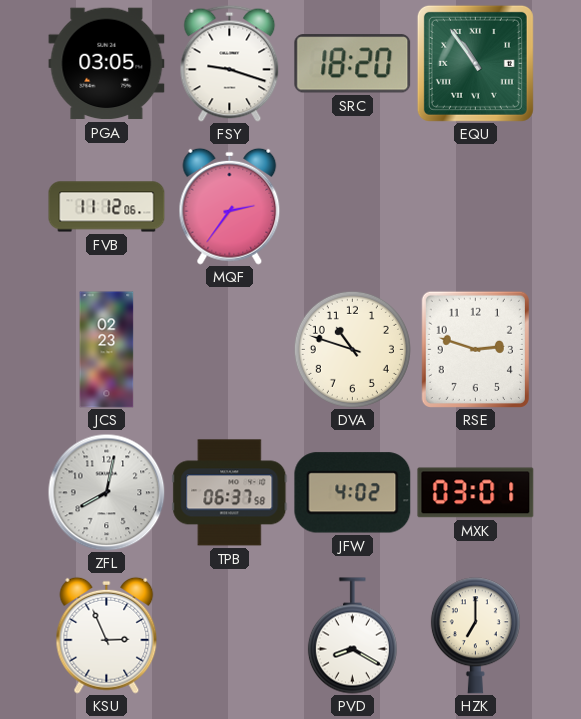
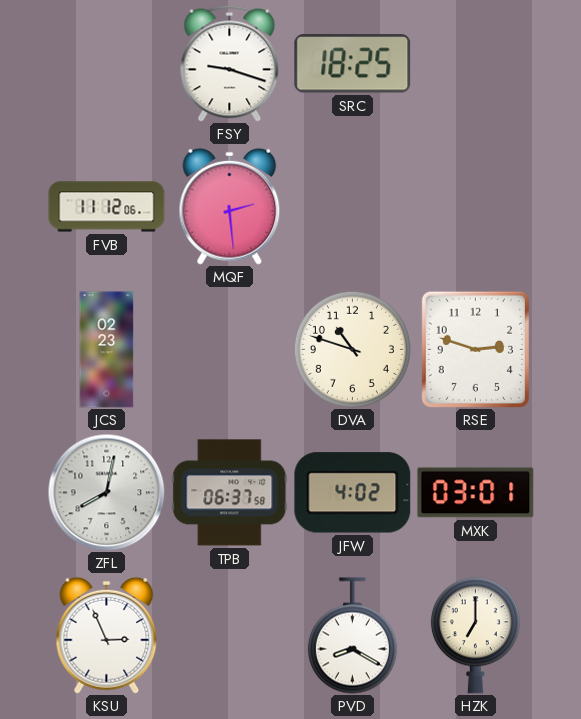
PGA: 03:05 -> none
SRC: 18:20 -> 18:25
EQU: 10:54 -> none
MQF: 2:36 -> 2:29
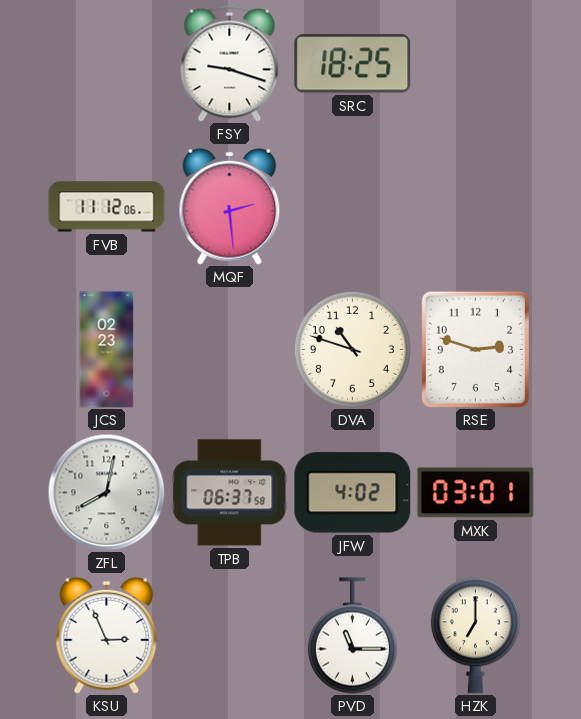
PVD: 8:20 -> 11:15
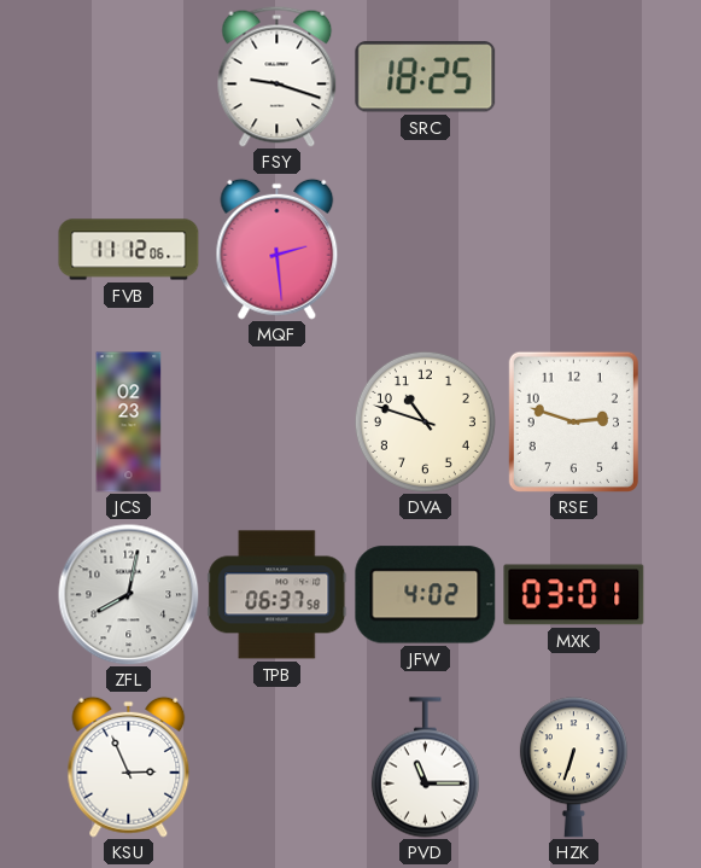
HZK: 7:00 -> 6:33
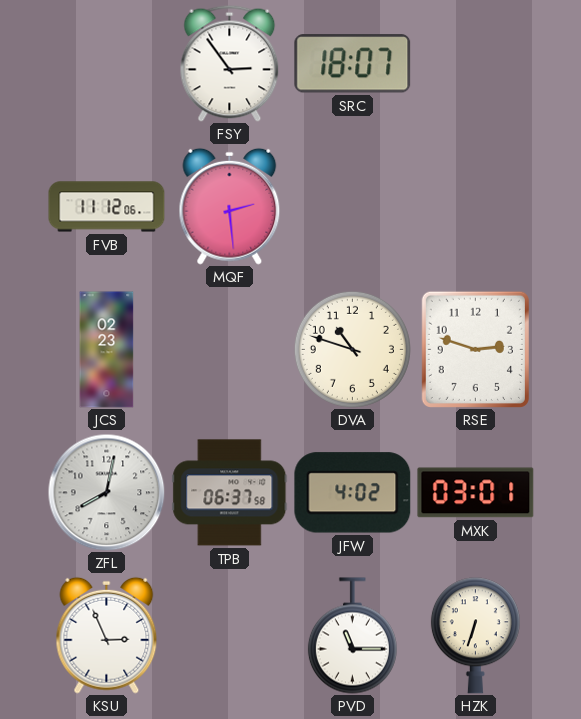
FSY: 9:18 -> 2:54
SRC: 18:25 -> 18:07
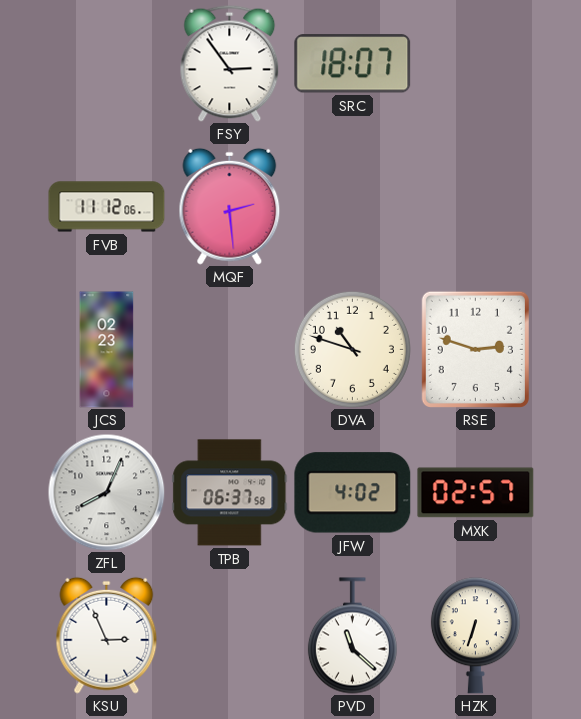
ZFL: 8:02 -> 8:04
MXK: 03:01 -> 02:57
PVD: 11:15 -> 11:22
